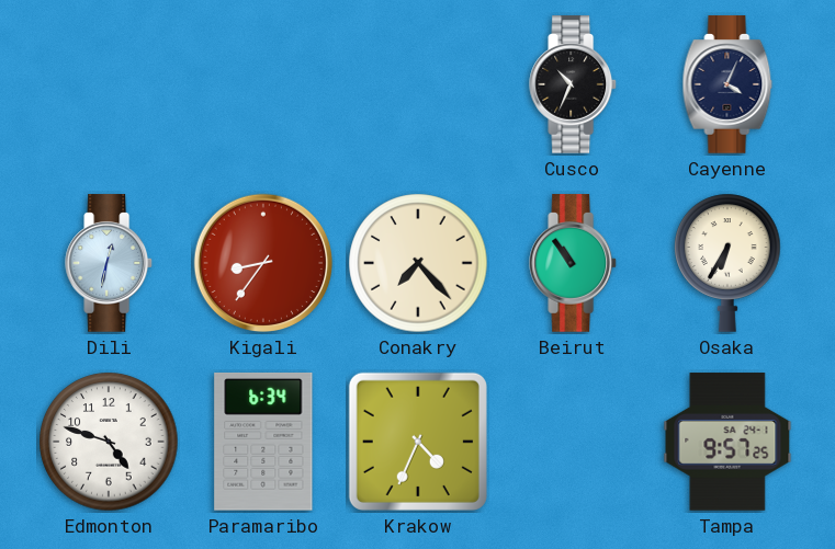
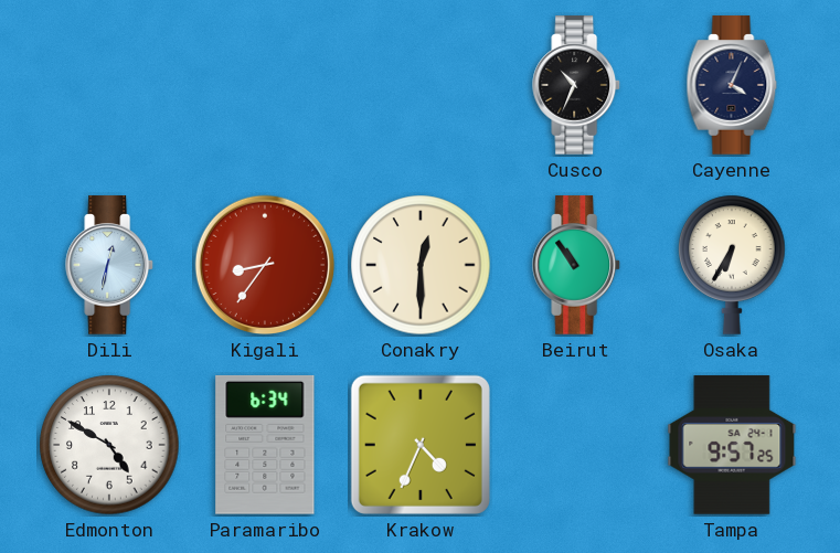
Conakry: 7:23 -> 12:30
Edmonton: 4:48 -> 4:50
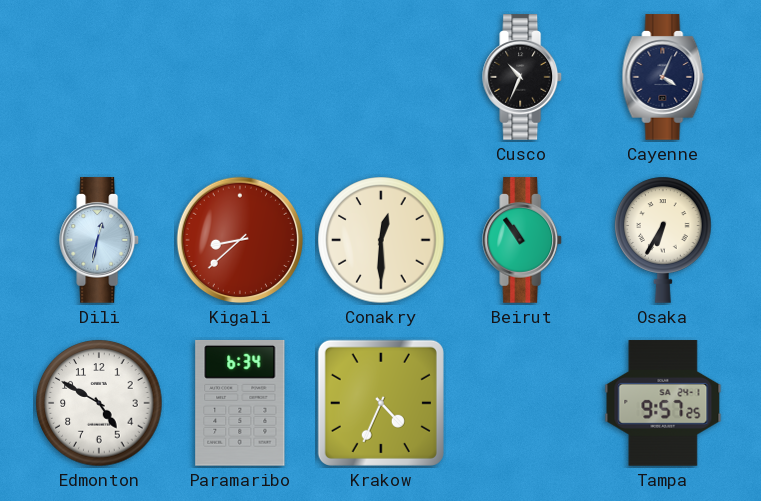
Kigali: 8:36 -> 8:38
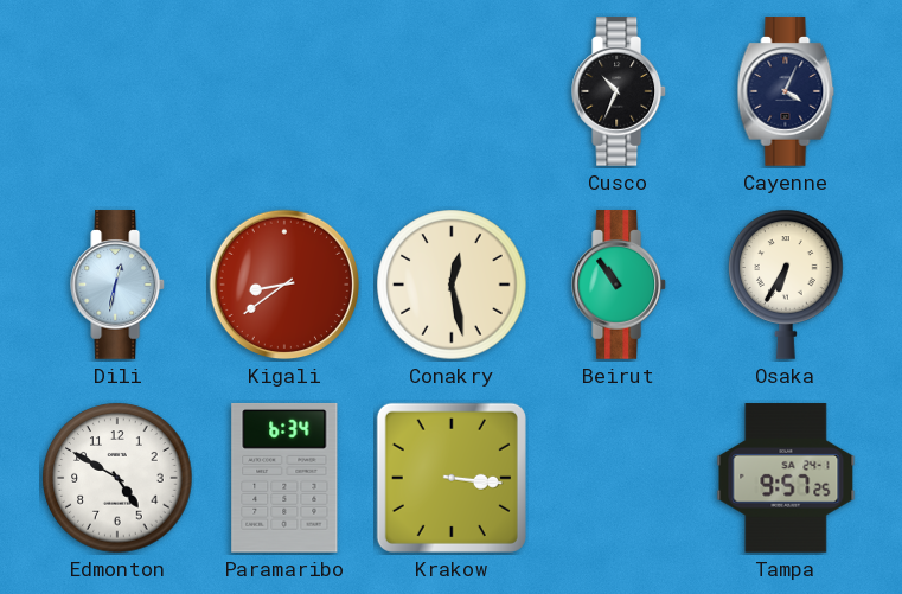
Kigali: 8:38 -> 8:39
Conakry: 12:30 -> 12:28
Krakow: 4:34 -> 3:16
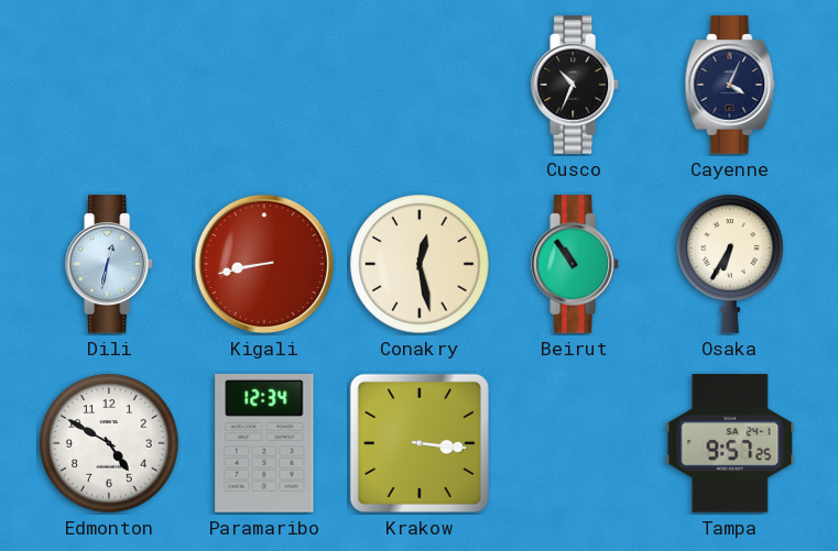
Kigali: 8:39 -> 8:43
Paramaribo: 6:34 -> 12:34
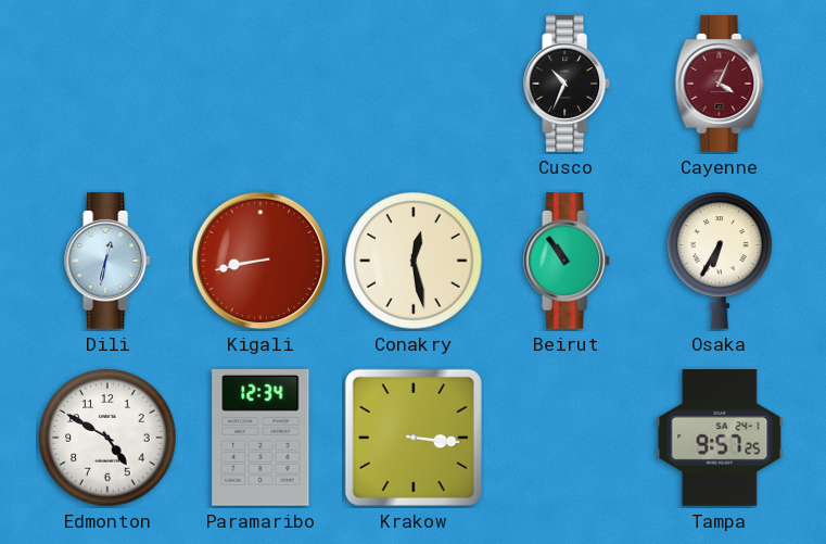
Cayenne dial: navy -> burgundy
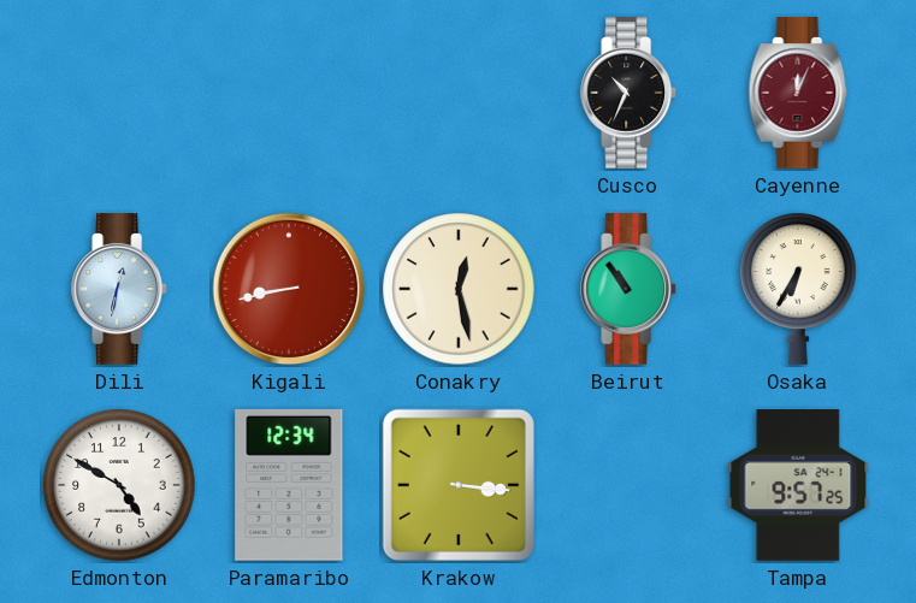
Cayenne: 4:04 -> 12:04
